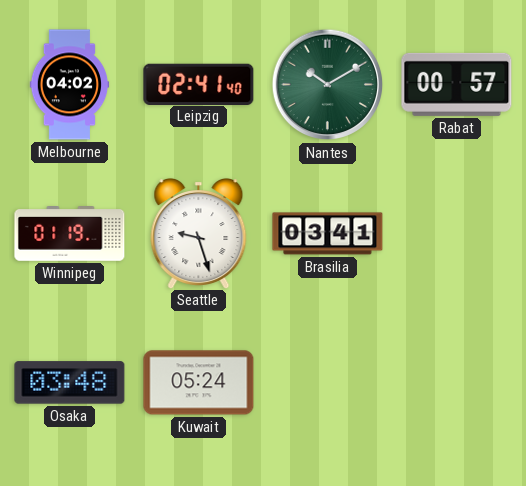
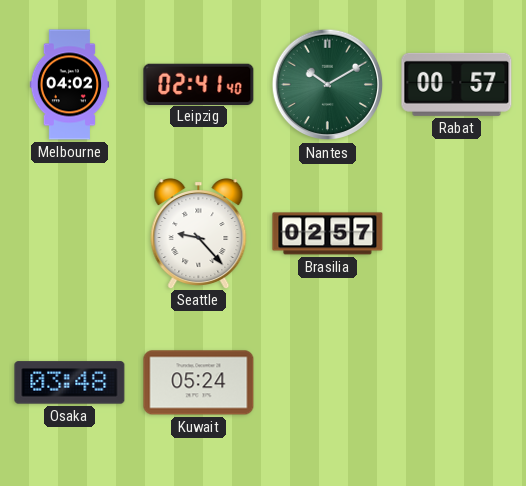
Winnipeg: 01:19 -> none
Seattle: 9:27 -> 9:23
Brasilia: 03:41 -> 02:57
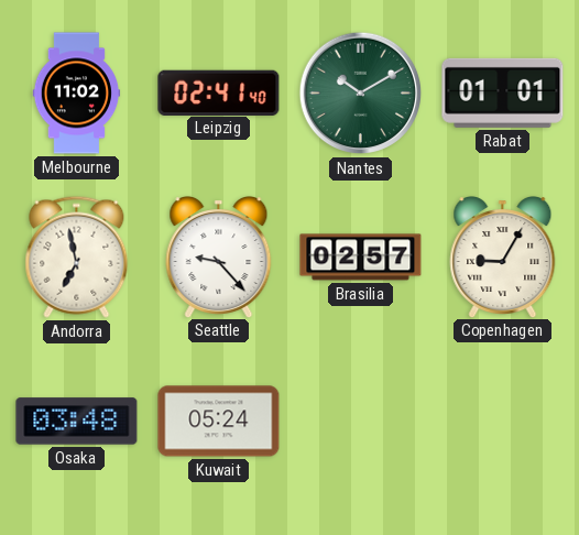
Melbourne: 04:02 -> 11:02
Rabat: 00:57 -> 01:01
Andorra: none -> 6:58
Copenhagen: none -> 9:05
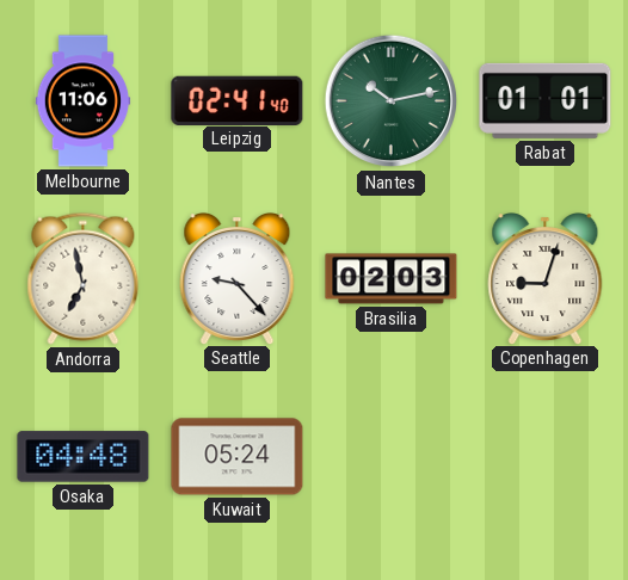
Melbourne: 11:02 -> 11:06
Nantes: 10:10 -> 10:13
Brasilia: 02:57 -> 02:03
Copenhagen: 9:05 -> 9:03
Osaka: 03:48 -> 04:48
